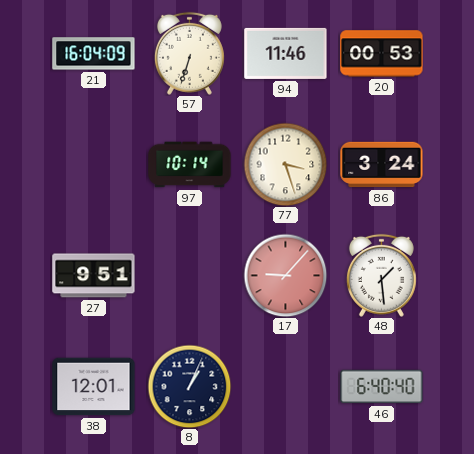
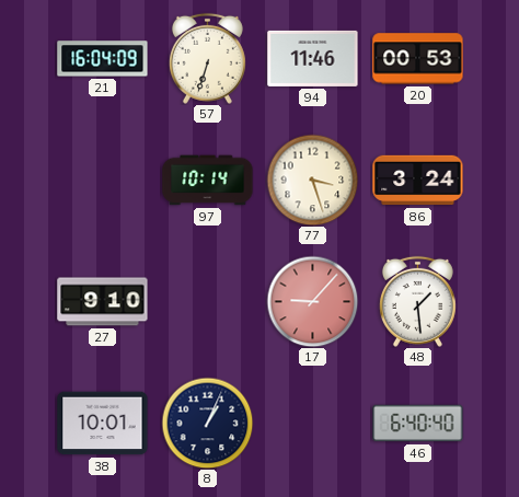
27: 9:51 -> 9:10
38: 12:01 -> 10:01
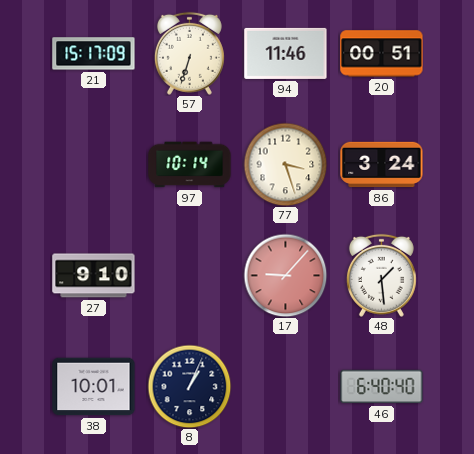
21: 16:04 -> 15:17
20: 00:53 -> 00:51
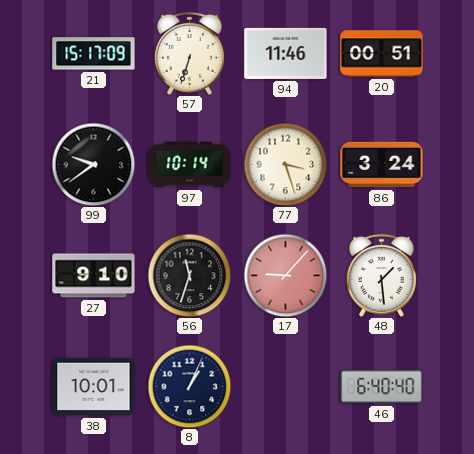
99: none -> 9:39
56: none -> 11:33
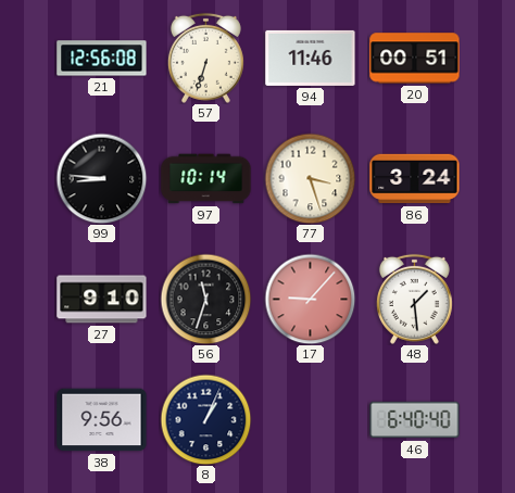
21: 15:17 -> 12:56
99: 9:39 -> 8:46
38: 10:01 -> 9:56
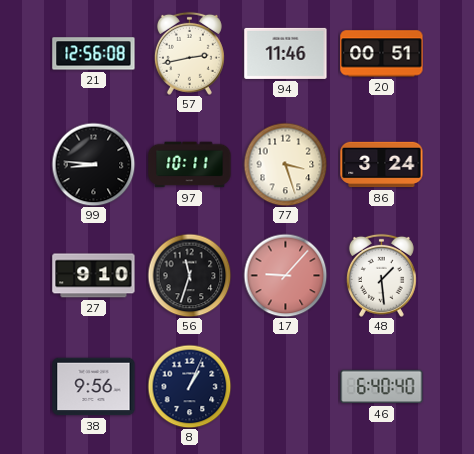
57: 6:33 -> 2:43
97: 10:14 -> 10:11
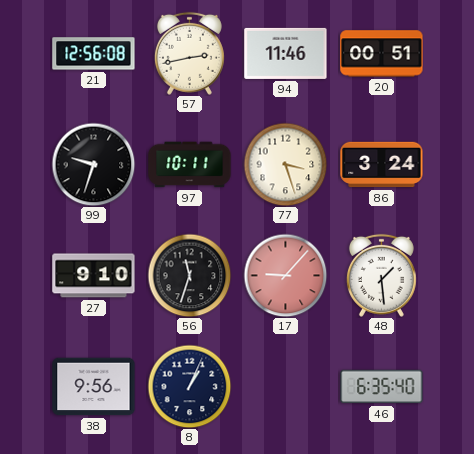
99: 8:46 -> 9:33
46: 6:40 -> 6:35
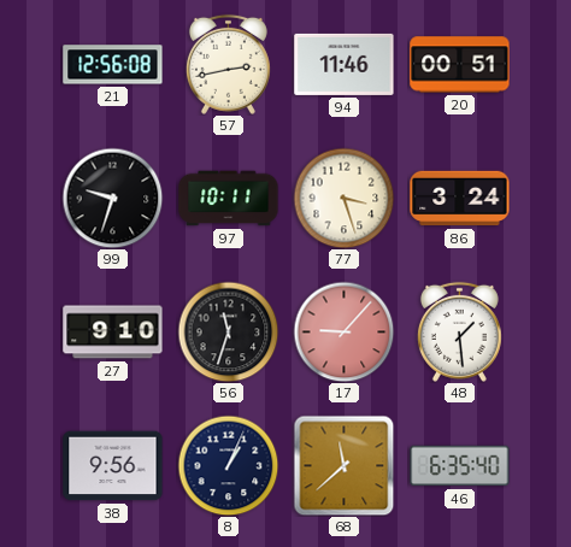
68: none -> 11:38
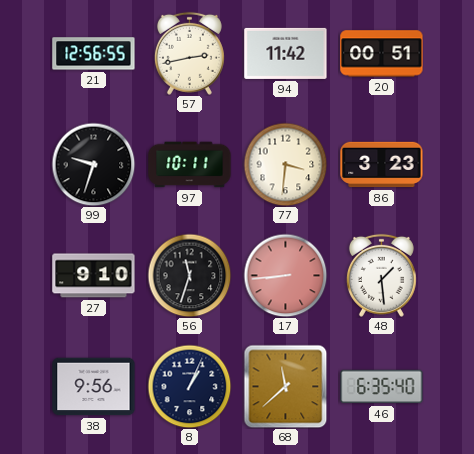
21: 12:56:08 -> 12:56:55
94: 11:46 -> 11:42
77: 3:27 -> 3:31
86: 3:24 -> 3:23
17: 9:07 -> 8:44
